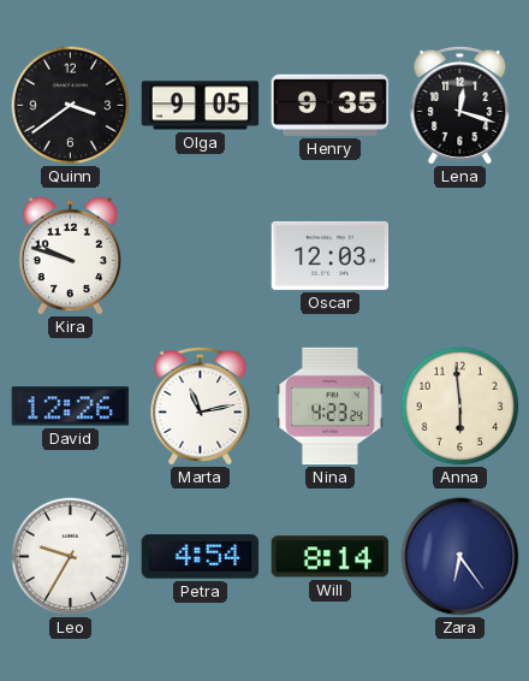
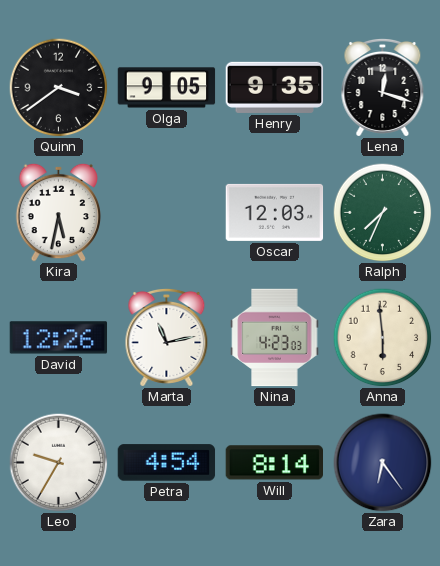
Kira: 9:48 -> 5:32
Ralph: none -> 7:34
Nina: 4:23:24 -> 4:23:03
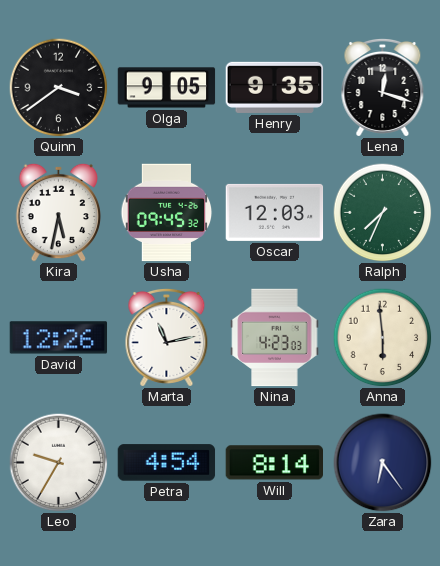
Usha: none -> 09:45
